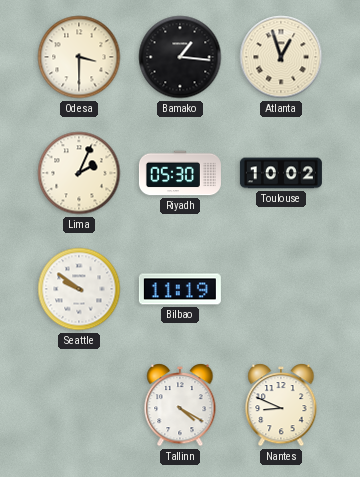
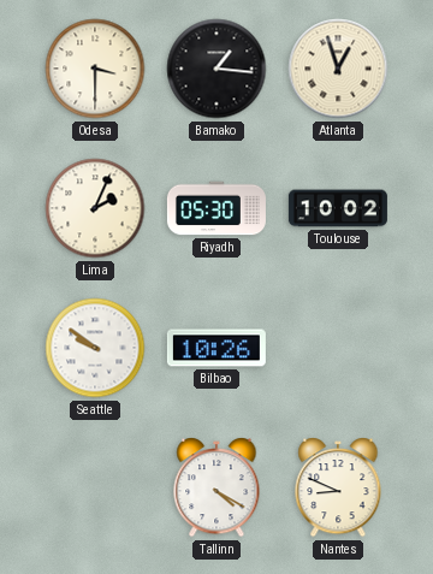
Bilbao: 11:19 -> 10:26
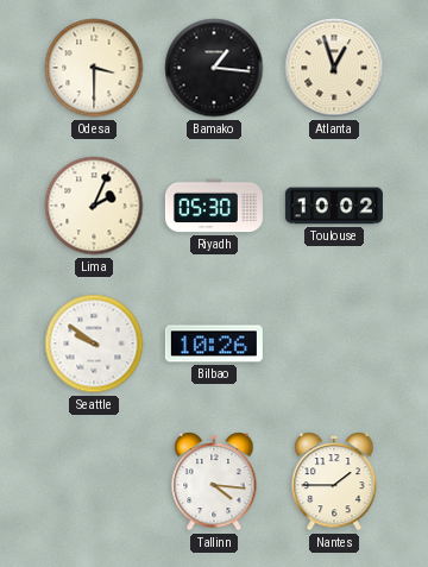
Tallinn: 4:20 -> 4:16
Nantes: 8:49 -> 1:45
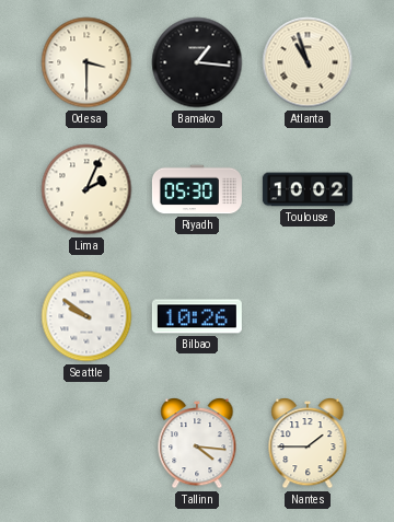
Atlanta: 12:57 -> 10:57
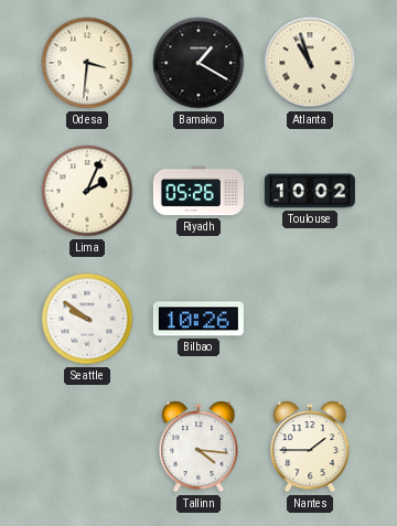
Odesa: 3:30 -> 3:31
Bamako: 1:16 -> 1:20
Riyadh: 05:30 -> 05:26
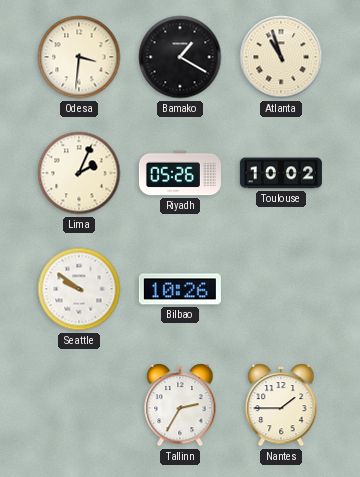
Tallinn: 4:16 -> 2:35
